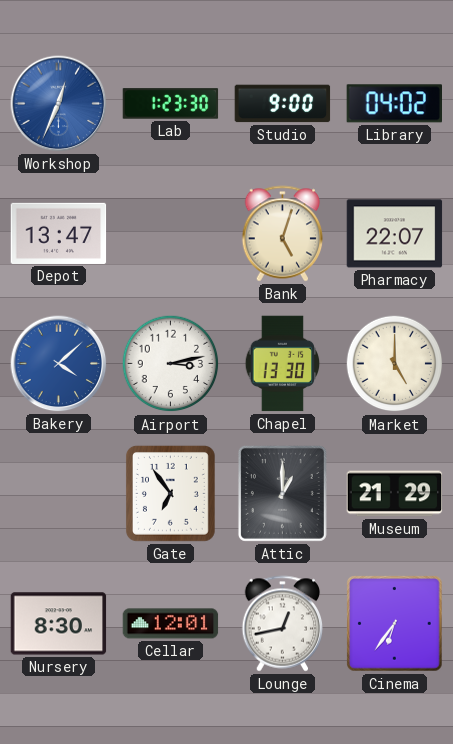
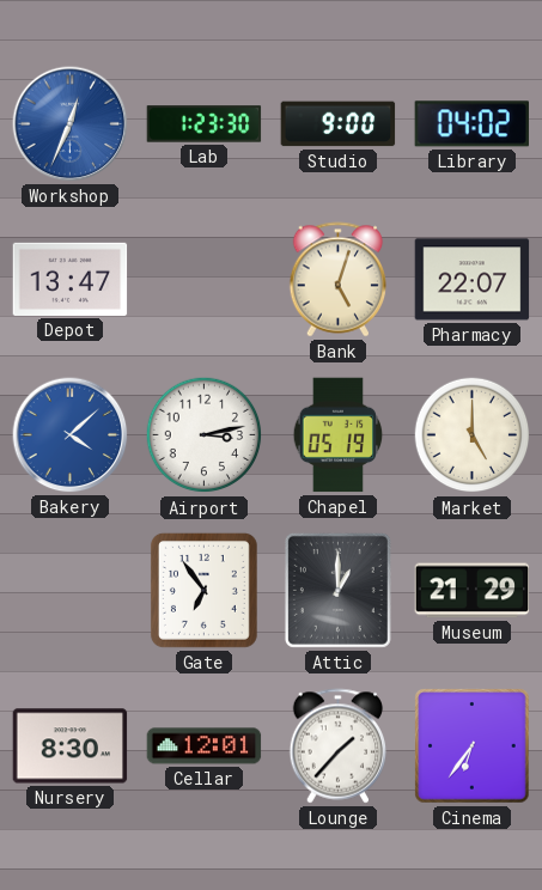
Chapel: 13:30 -> 05:19
Lounge: 12:43 -> 1:37
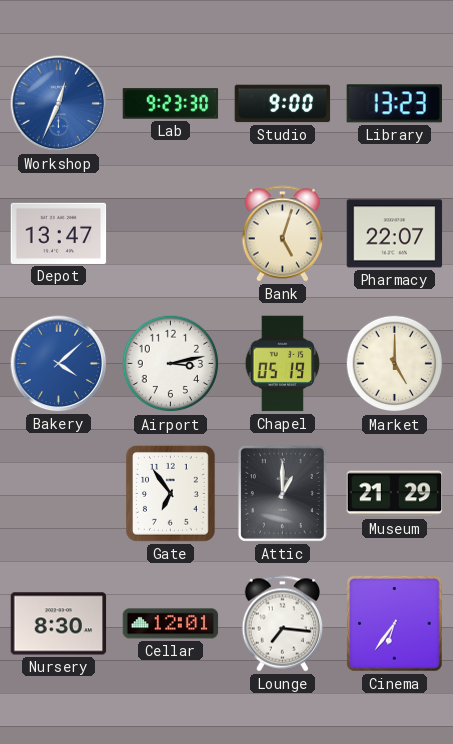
Lab: 1:23 -> 9:23
Library: 04:02 -> 13:23
Lounge: 1:37 -> 7:16
